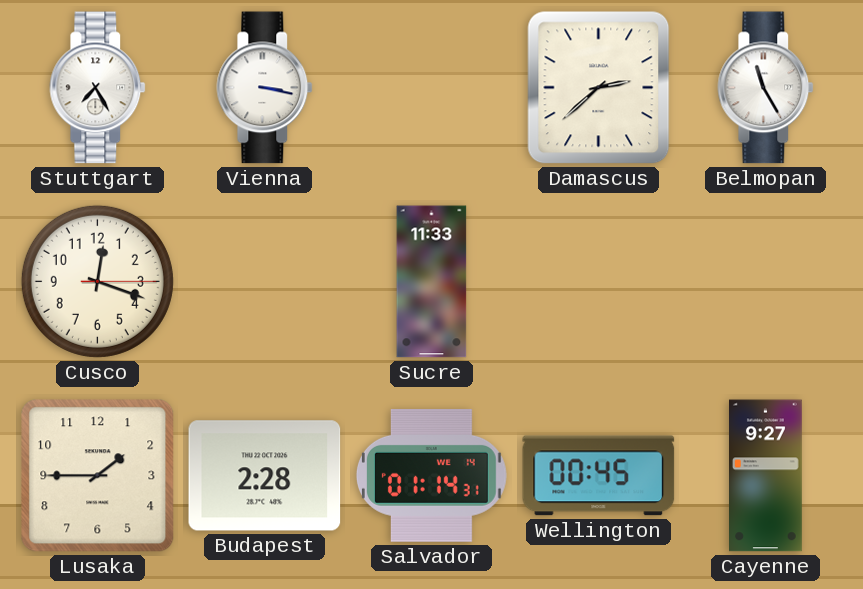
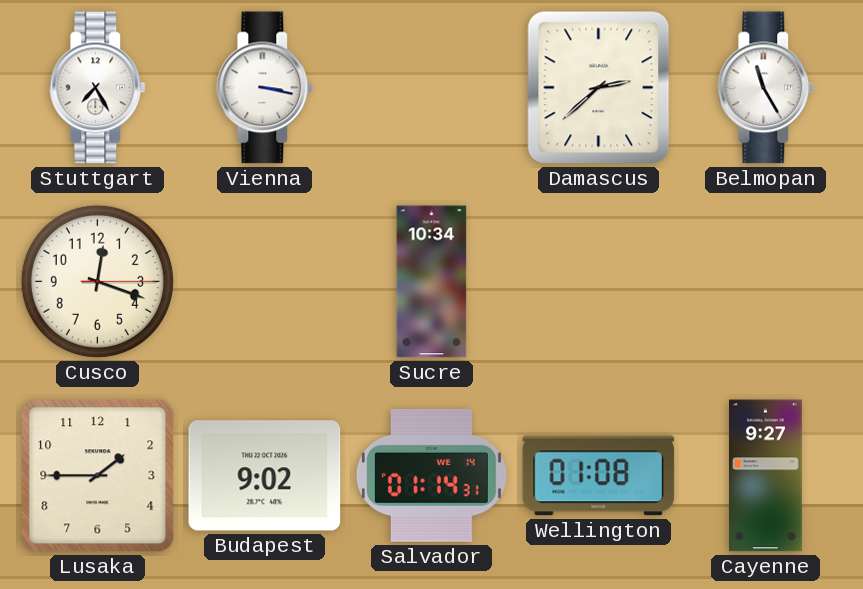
Sucre: 11:33 -> 10:34
Budapest: 2:28 -> 9:02
Wellington: 00:45 -> 01:08
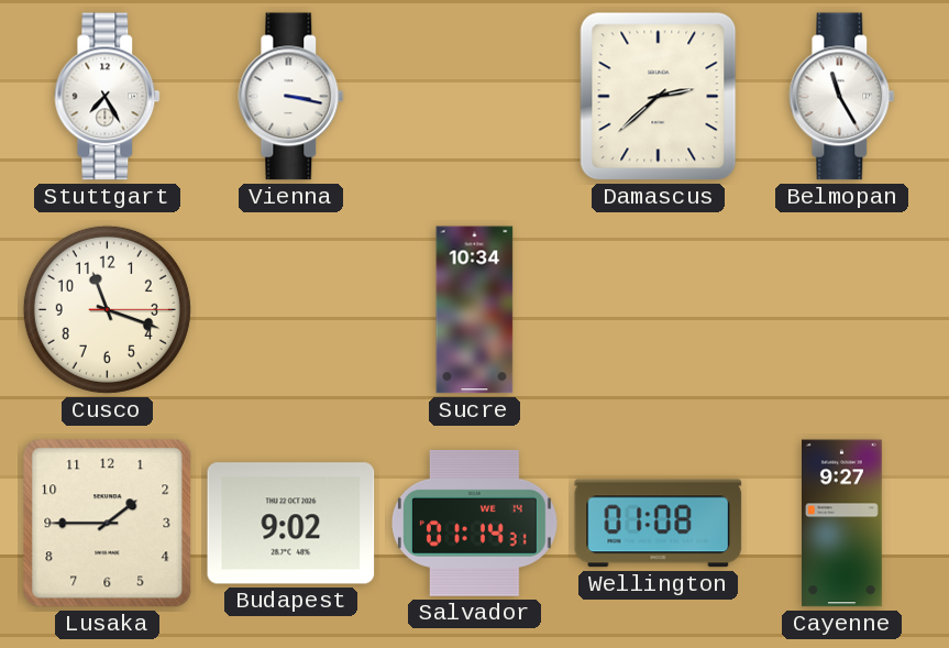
Cusco: 12:18 -> 11:18
